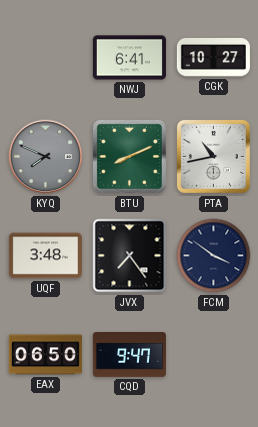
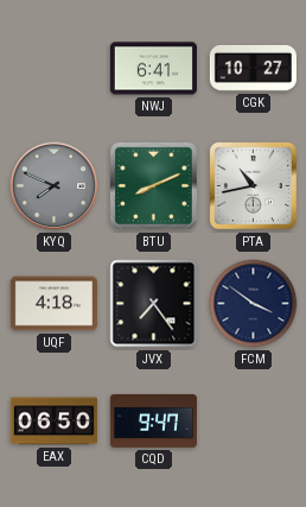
UQF: 3:48 -> 4:18
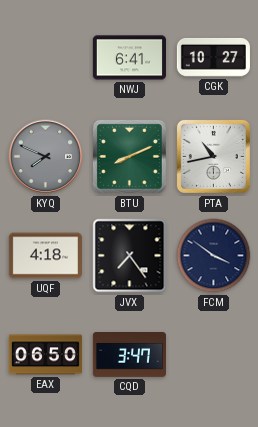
CQD: 9:47 -> 3:47
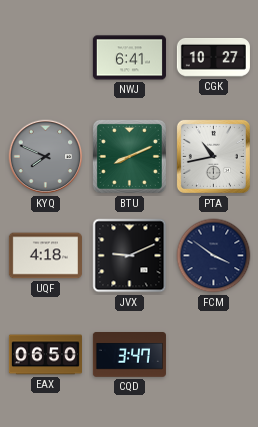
JVX: 7:24 -> 9:11
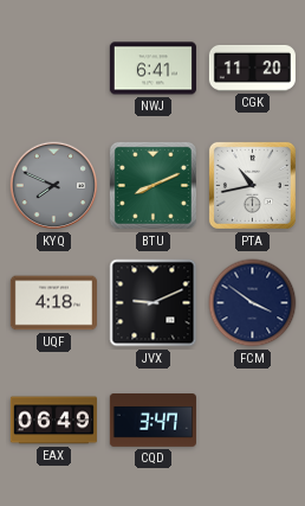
CGK: 10:27 -> 11:20
EAX: 06:50 -> 06:49
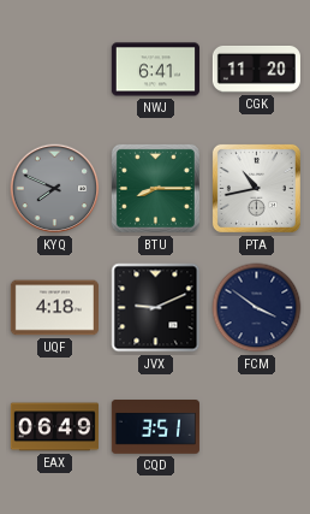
BTU: 8:11 -> 8:15
CQD: 3:47 -> 3:51
